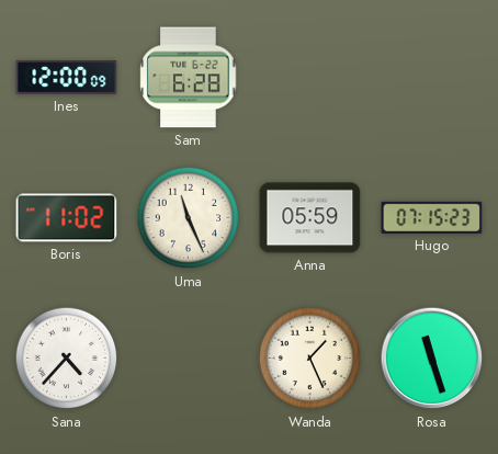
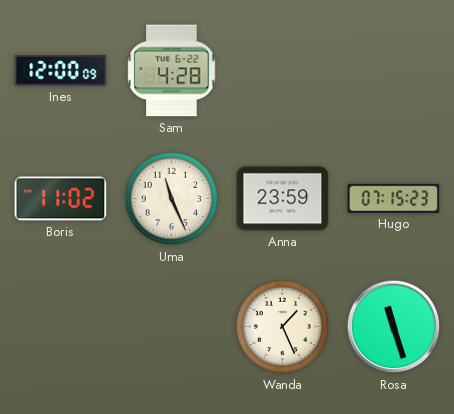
Sam: 6:28 -> 4:28
Anna: 05:59 -> 23:59
Sana: 4:37 -> none
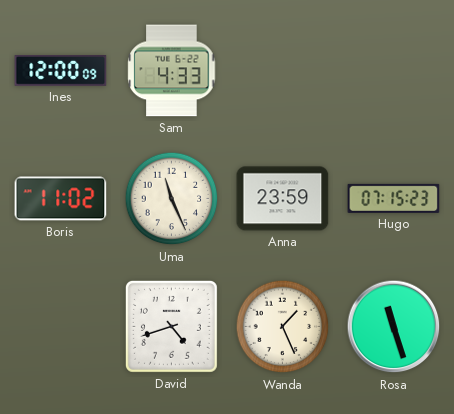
Sam: 4:28 -> 4:33
David: none -> 4:42
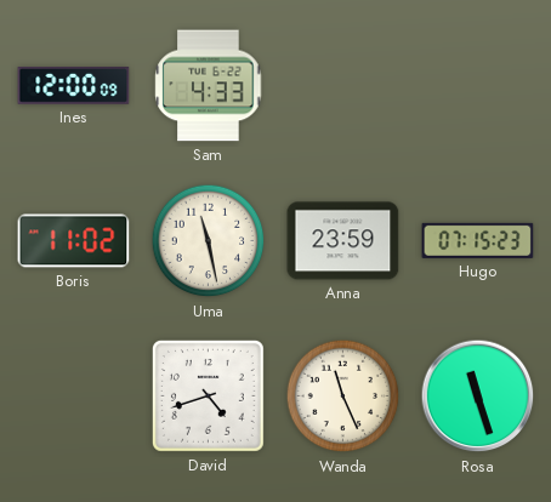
Uma: 11:26 -> 11:28
Wanda: 1:26 -> 11:26
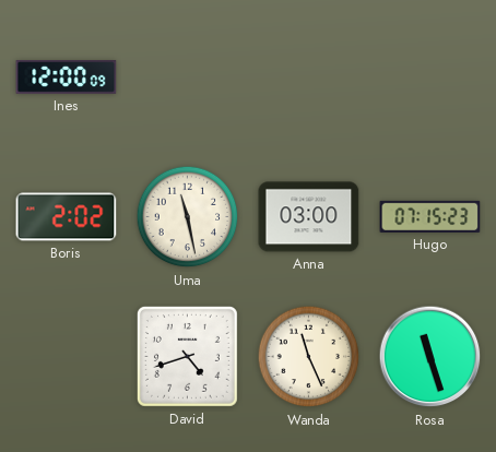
Sam: 4:33 -> none
Boris: 11:02 -> 2:02
Anna: 23:59 -> 03:00
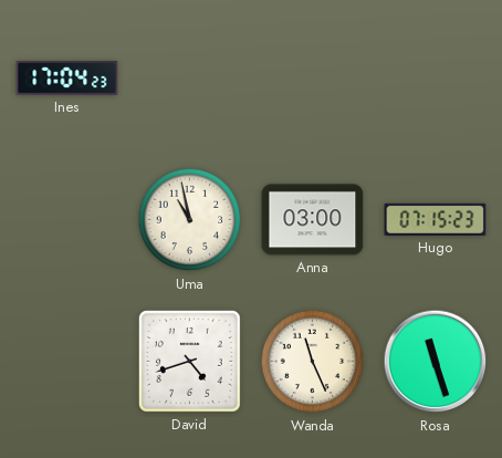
Ines: 12:00 -> 17:04
Boris: 2:02 -> none
Uma: 11:28 -> 10:58
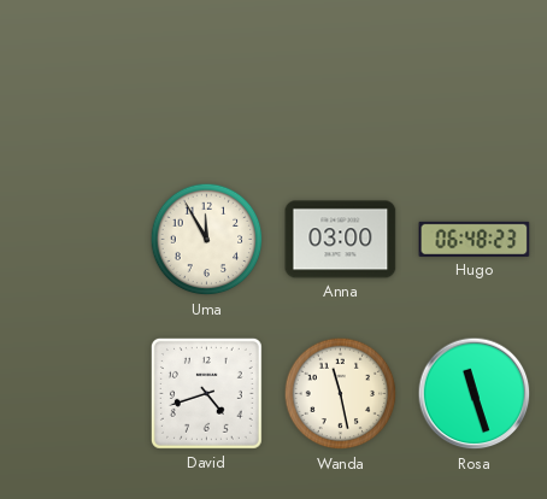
Ines: 17:04 -> none
Uma: 10:58 -> 11:55
Hugo: 07:15 -> 06:48
Wanda: 11:26 -> 11:28
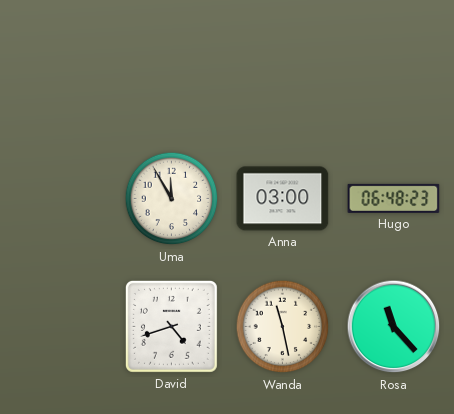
Rosa: 11:27 -> 11:23
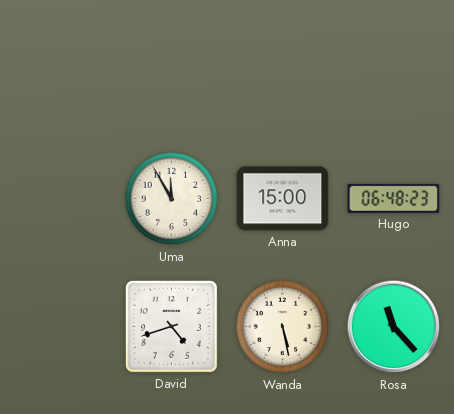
Anna: 03:00 -> 15:00
Wanda: 11:28 -> 5:28
